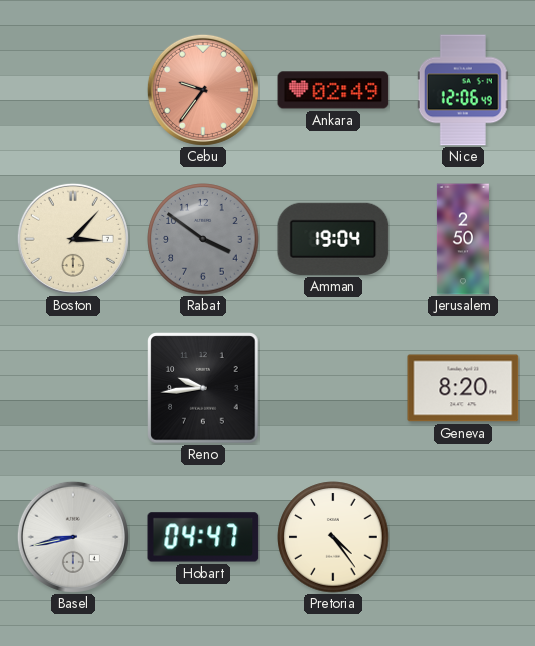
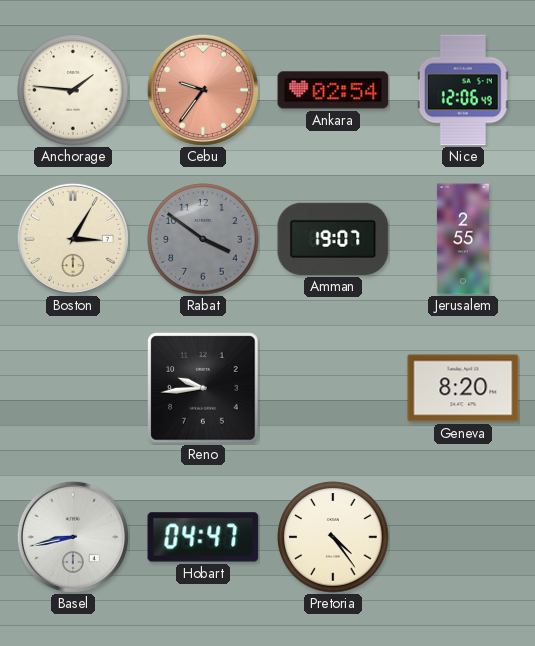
Anchorage: none -> 1:46
Ankara: 02:49 -> 02:54
Boston: 3:07 -> 3:05
Amman: 19:04 -> 19:07
Jerusalem: 2:50 -> 2:55
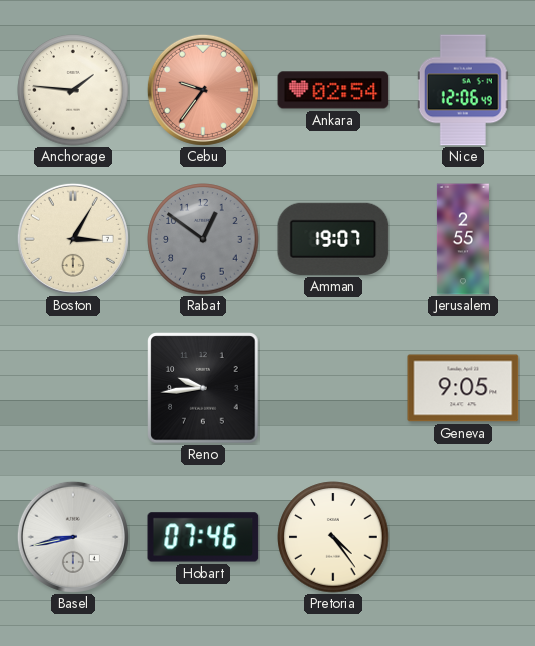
Rabat: 3:51 -> 12:51
Geneva: 8:20 -> 9:05
Hobart: 04:47 -> 07:46
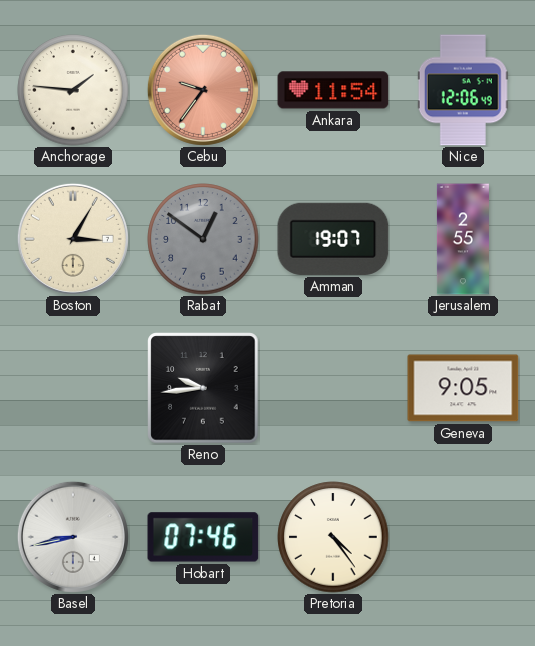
Ankara: 02:54 -> 11:54
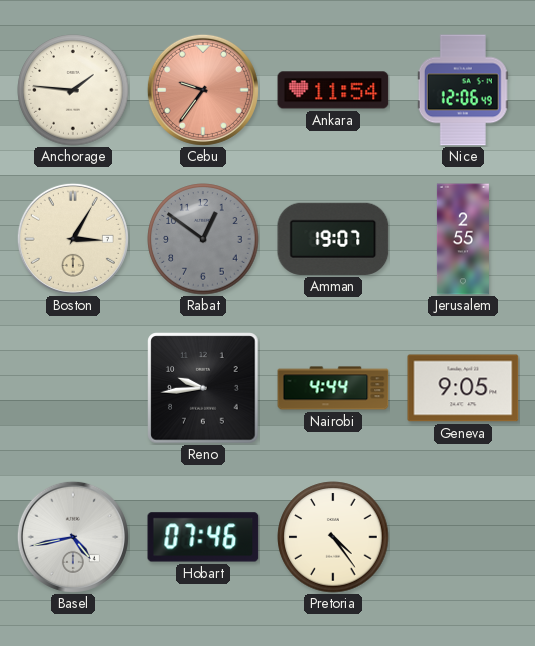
Nairobi: none -> 4:44
Basel: 8:43 -> 4:43
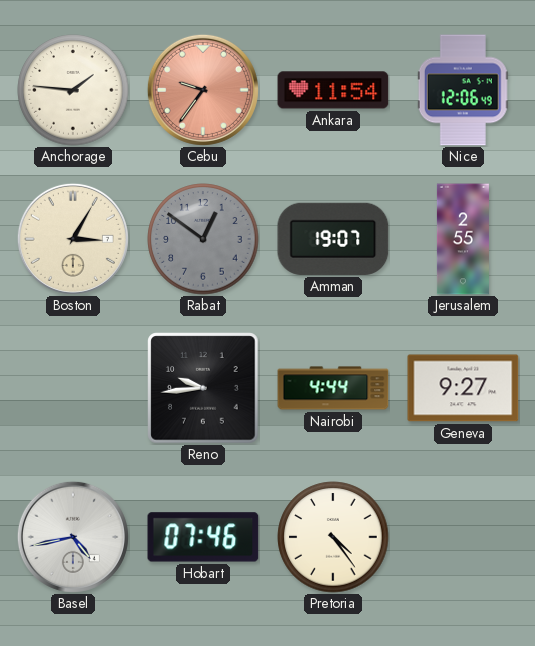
Geneva: 9:05 -> 9:27
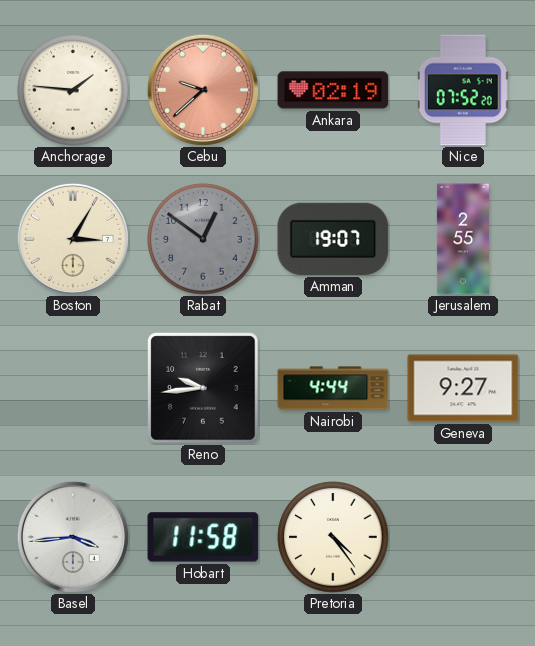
Cebu: 9:36 -> 9:38
Ankara: 11:54 -> 02:19
Nice: 12:06 -> 07:52
Basel: 4:43 -> 3:44
Hobart: 07:46 -> 11:58
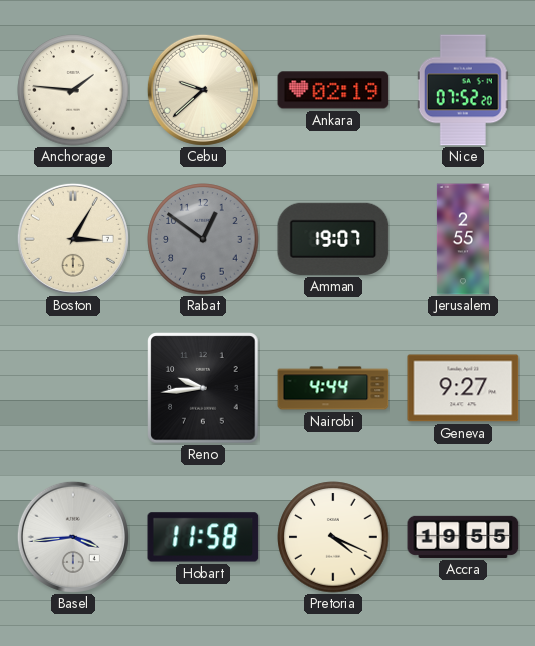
Cebu dial: salmon -> cream
Pretoria: 4:24 -> 4:19
Accra: none -> 19:55
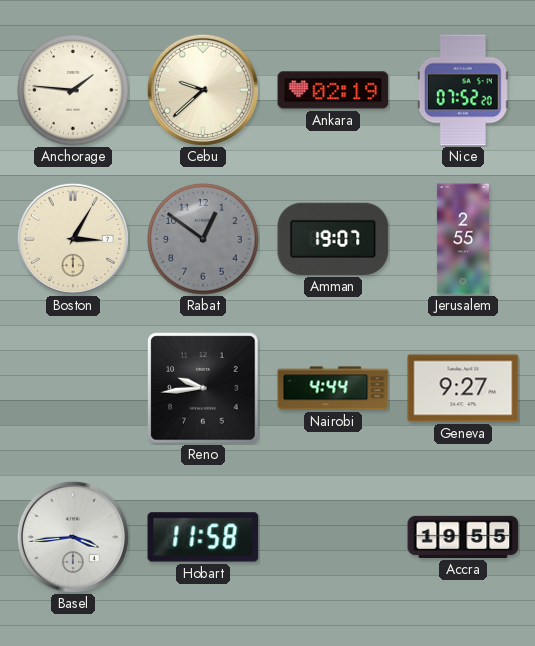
Pretoria: 4:19 -> none
